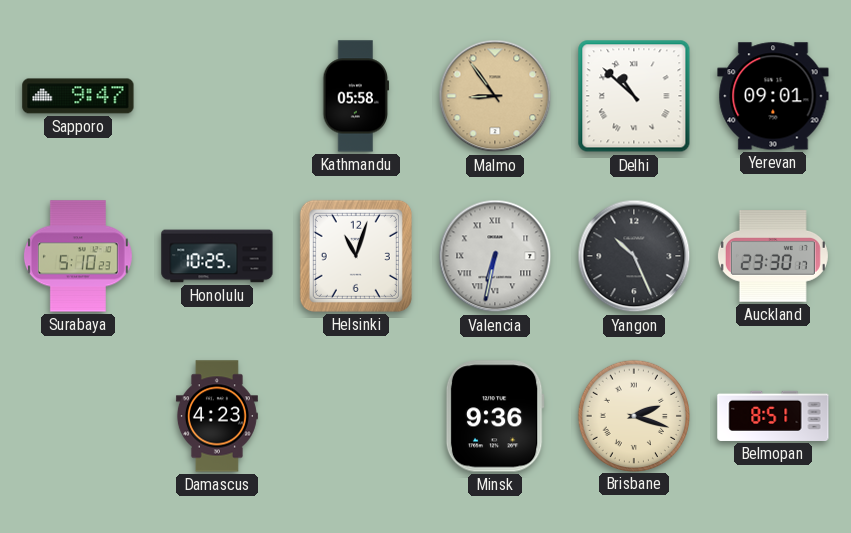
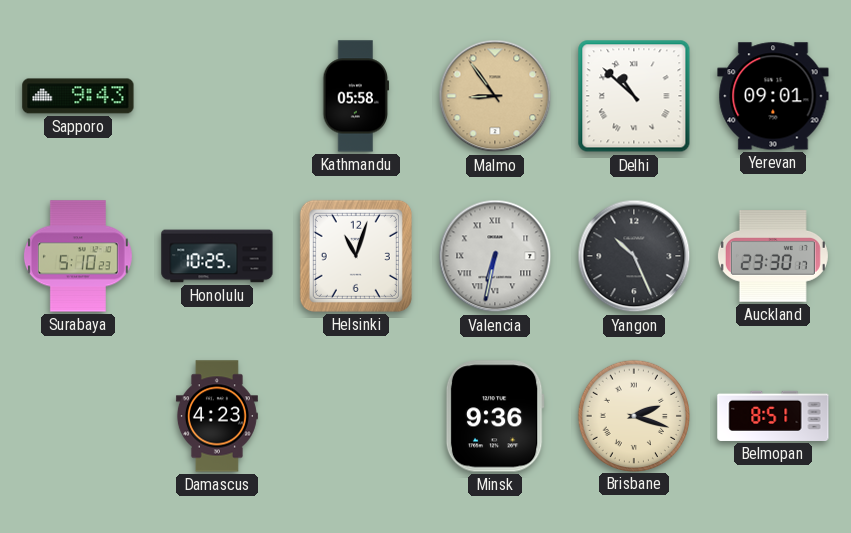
Sapporo: 9:47 -> 9:43
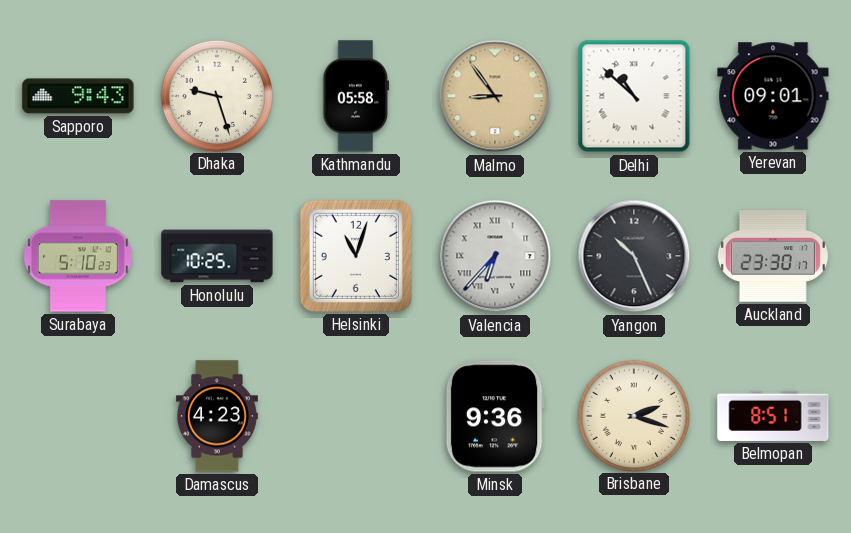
Dhaka: none -> 9:27
Valencia: 6:32 -> 6:37
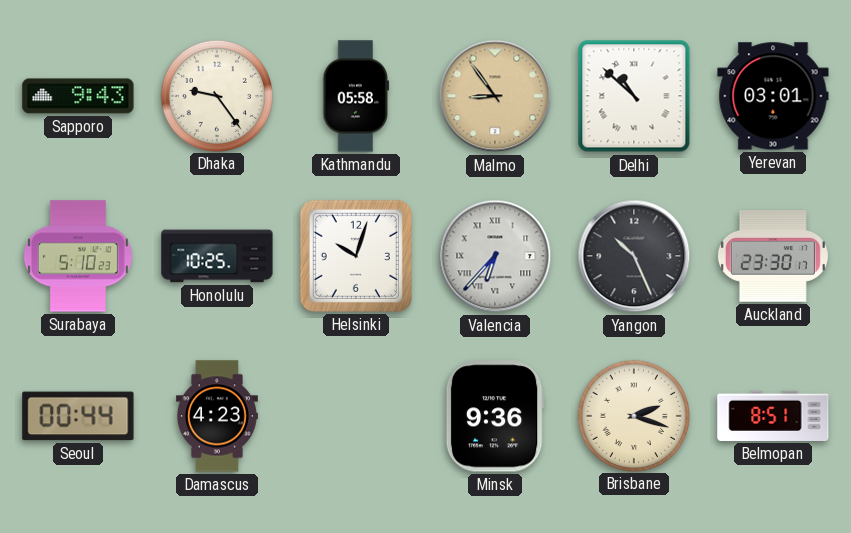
Dhaka: 9:27 -> 9:24
Yerevan: 09:01 -> 03:01
Helsinki: 11:03 -> 10:03
Seoul: none -> 00:44
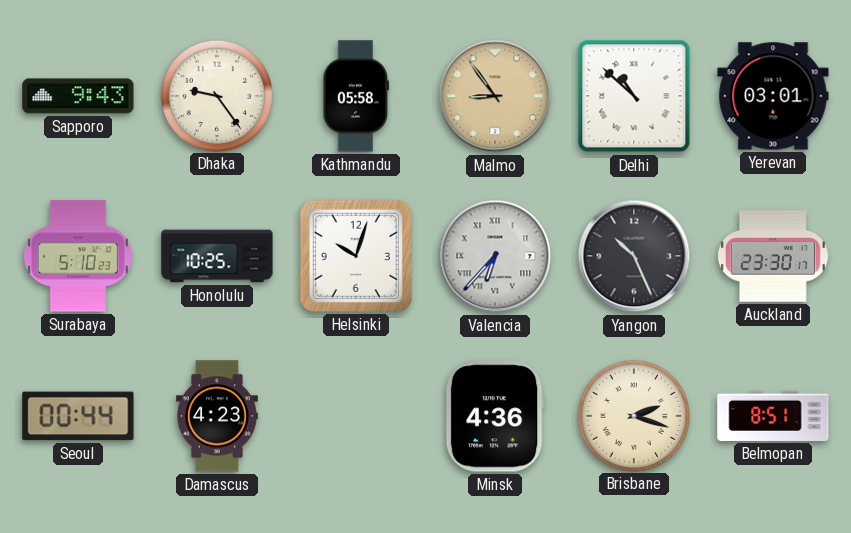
Minsk: 9:36 -> 4:36
